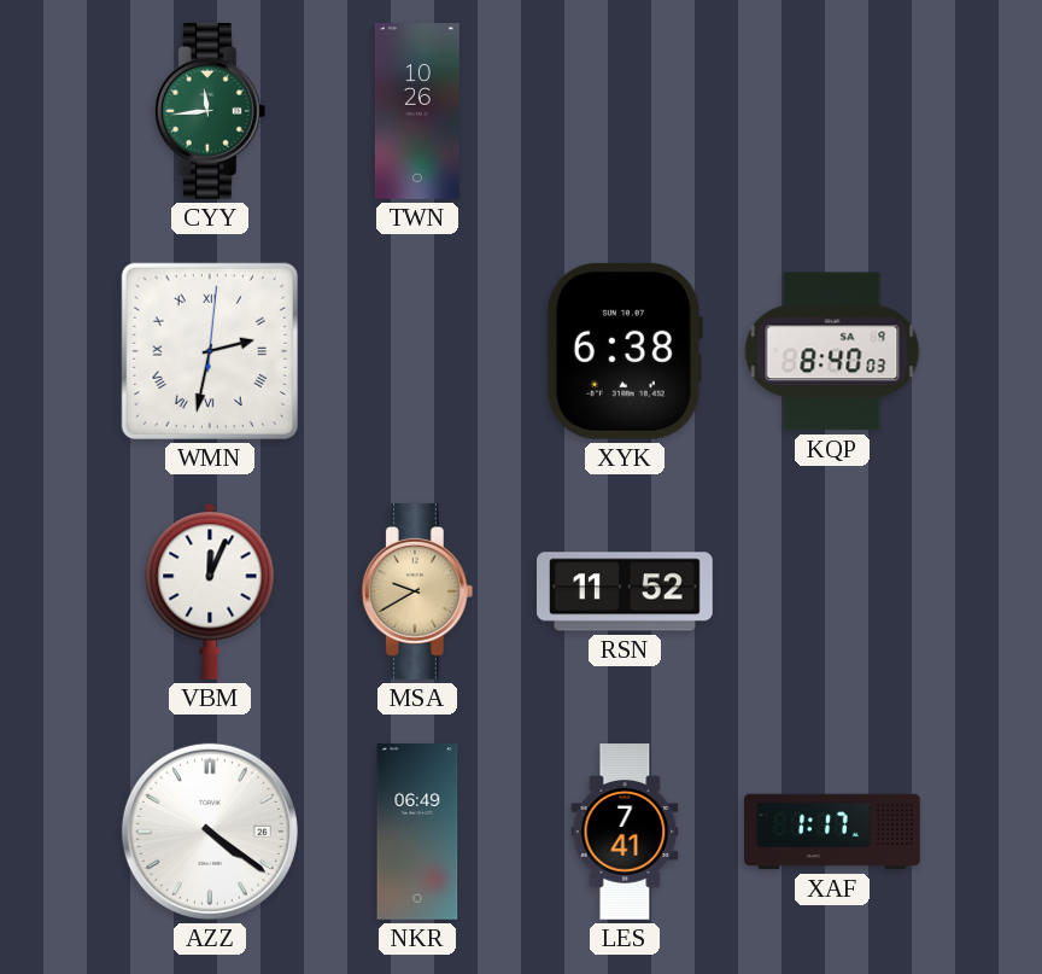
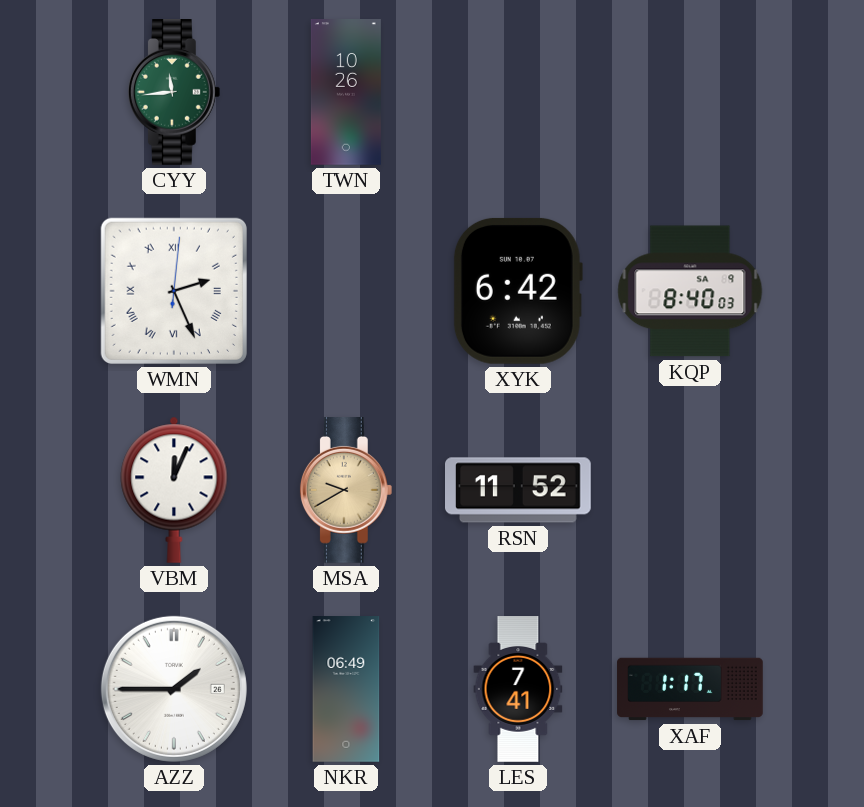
WMN: 2:32 -> 2:26
XYK: 6:38 -> 6:42
AZZ: 4:21 -> 1:45
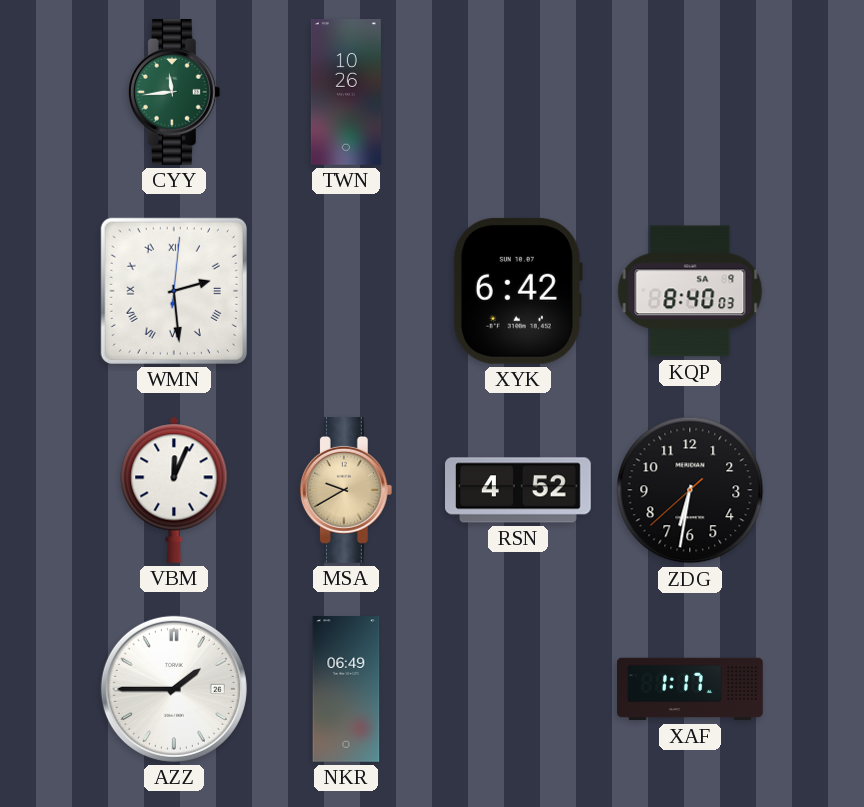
WMN: 2:26 -> 2:29
RSN: 11:52 -> 4:52
ZDG: none -> 6:31
LES: 7:41 -> none
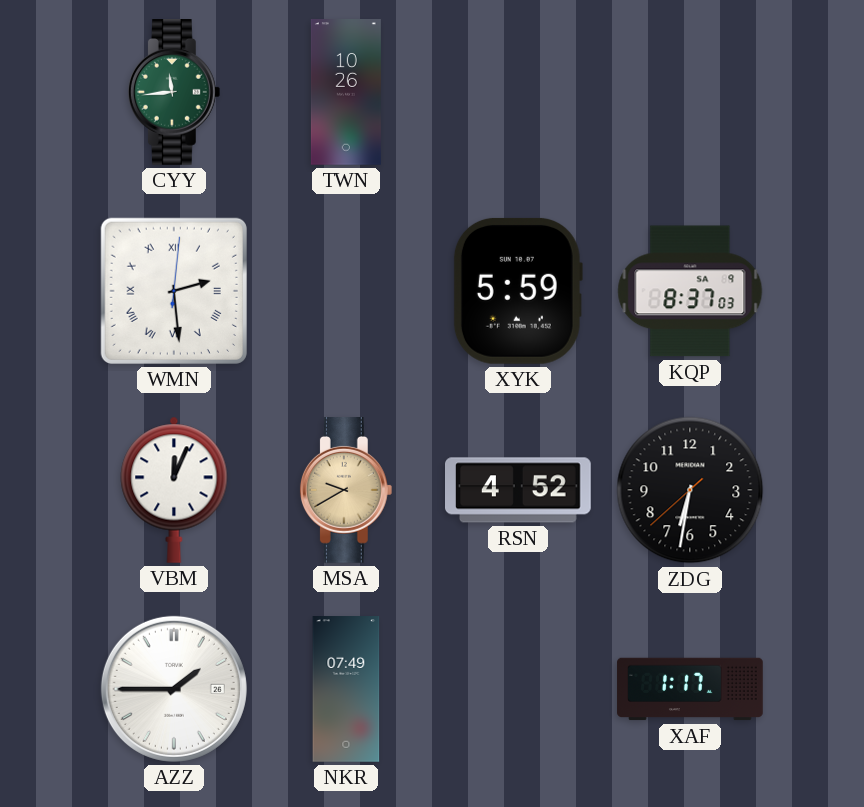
XYK: 6:42 -> 5:59
KQP: 8:40 -> 8:37
NKR: 06:49 -> 07:49
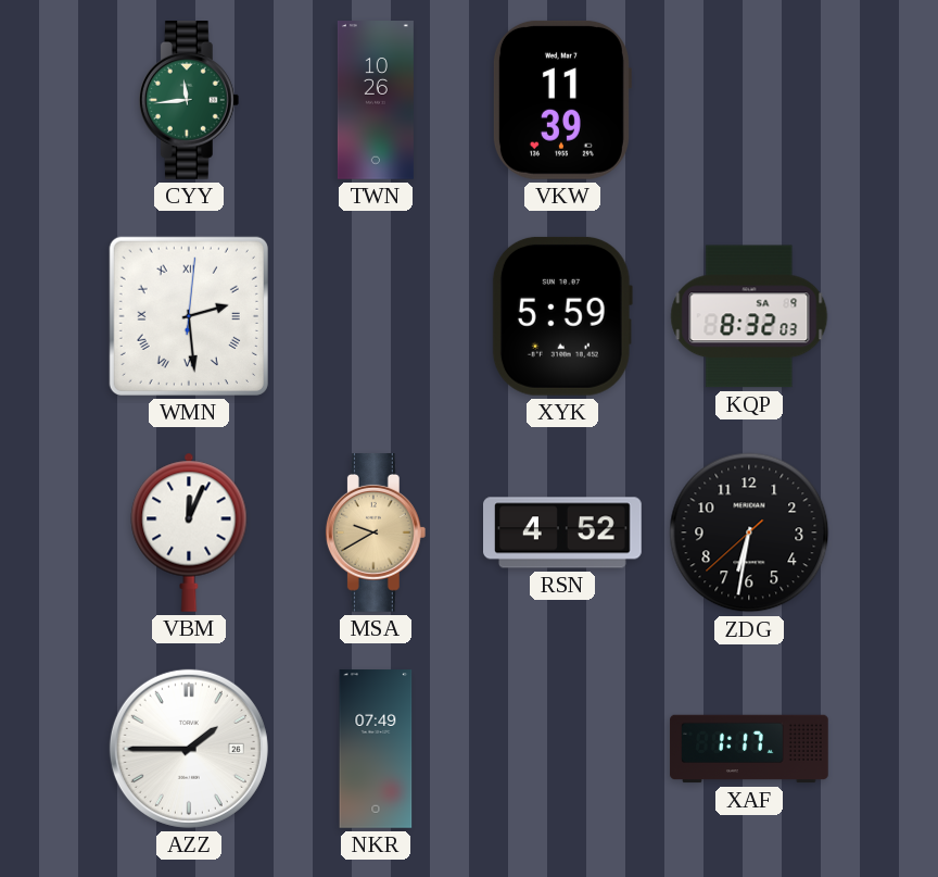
VKW: none -> 11:39
KQP: 8:37 -> 8:32
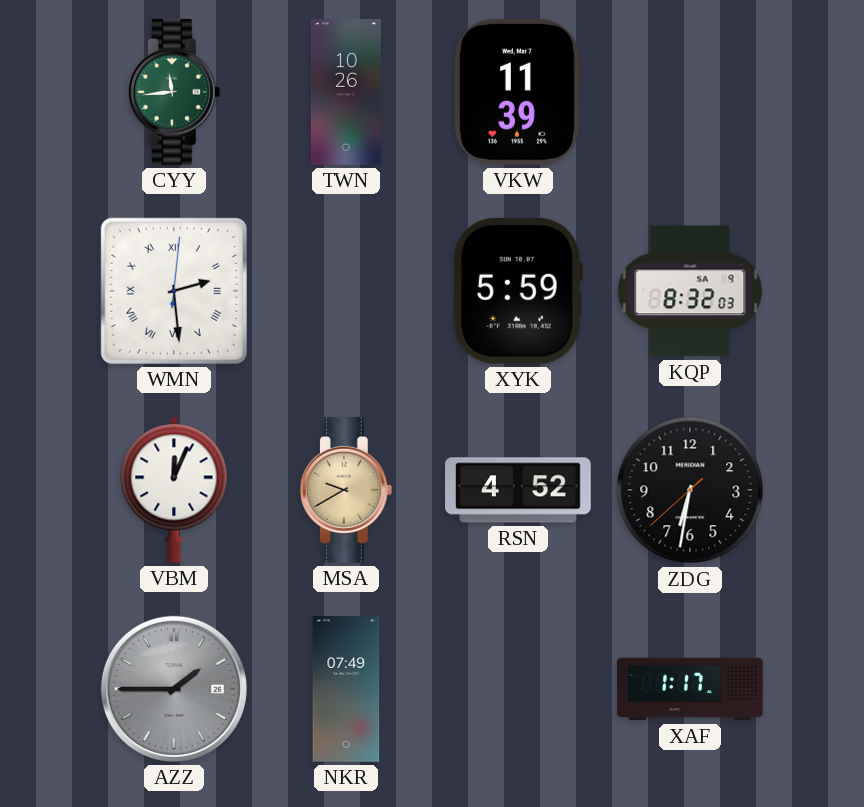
AZZ dial: white -> grey
